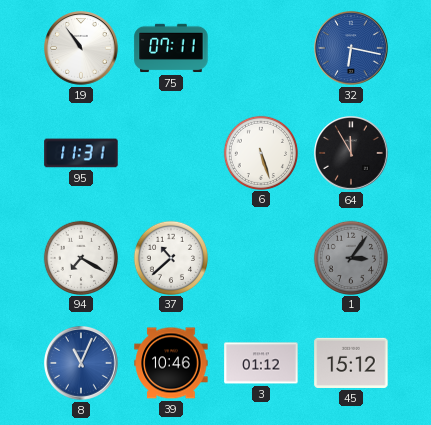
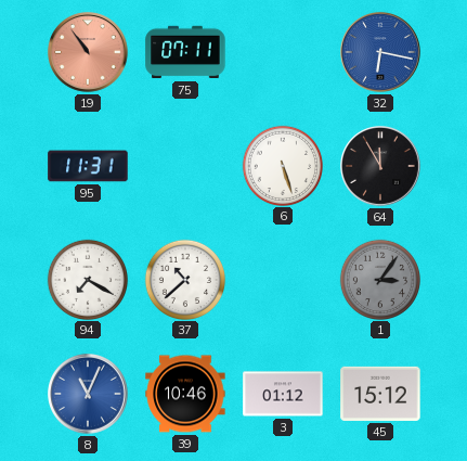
19 dial: white -> salmon
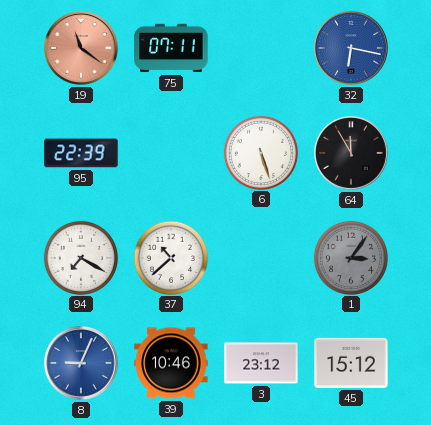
19: 10:54 -> 11:21
95: 11:31 -> 22:39
8: 11:04 -> 9:04
3: 01:12 -> 23:12
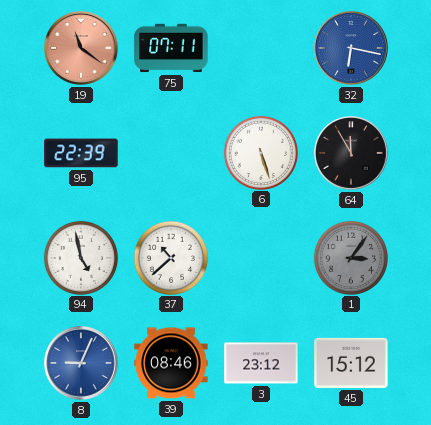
94: 7:20 -> 4:58
39: 10:46 -> 08:46
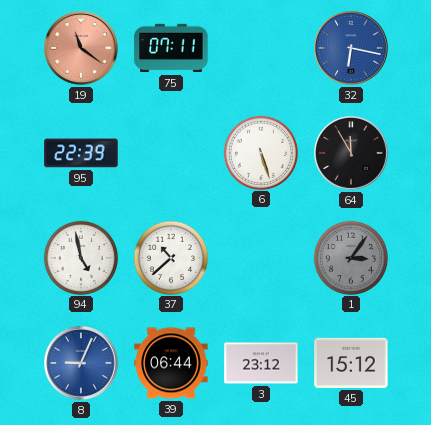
39: 08:46 -> 06:44
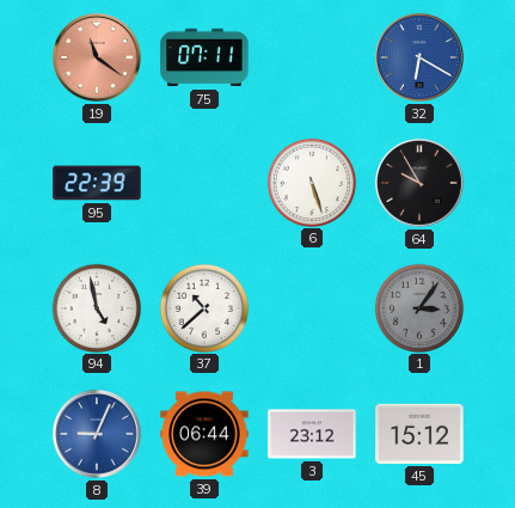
32: 6:17 -> 6:20
64: 11:55 -> 9:55
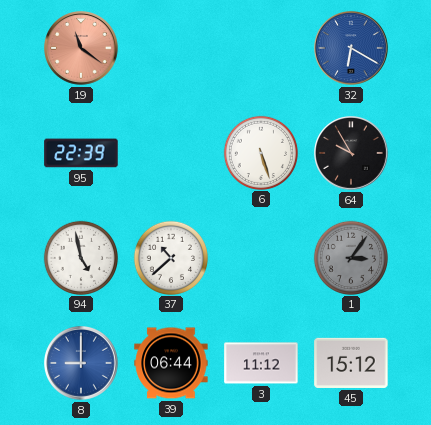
75: 07:11 -> none
8: 9:04 -> 9:00
3: 23:12 -> 11:12
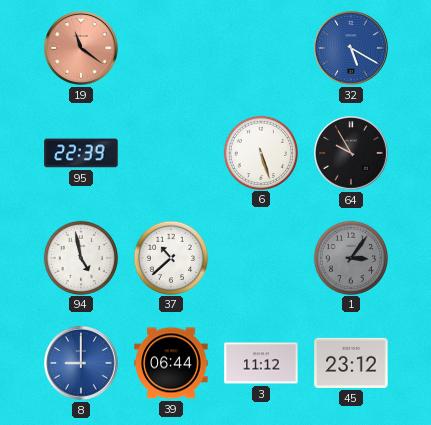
32: 6:20 -> 5:20
45: 15:12 -> 23:12
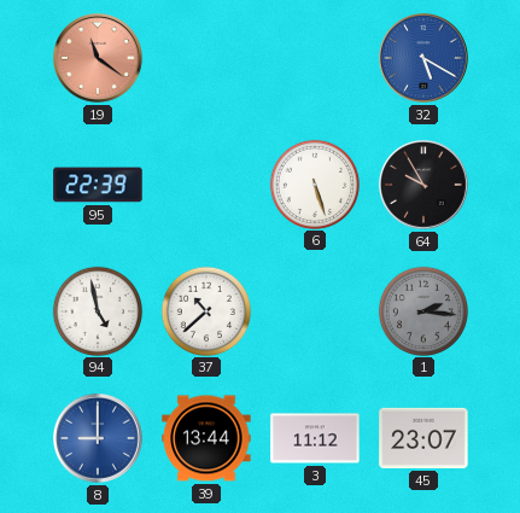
1: 3:06 -> 2:16
39: 06:44 -> 13:44
45: 23:12 -> 23:07
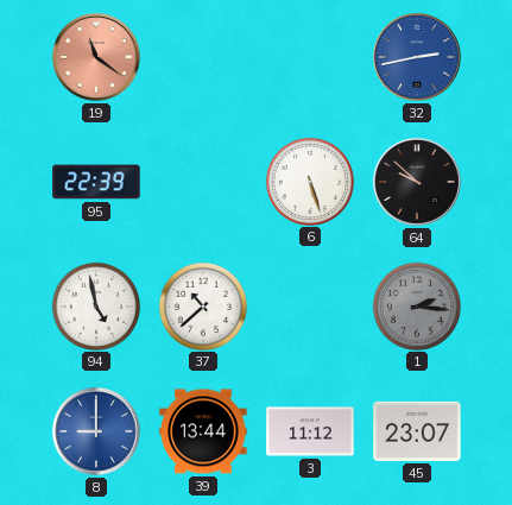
32: 5:20 -> 2:43
64: 9:55 -> 9:52
